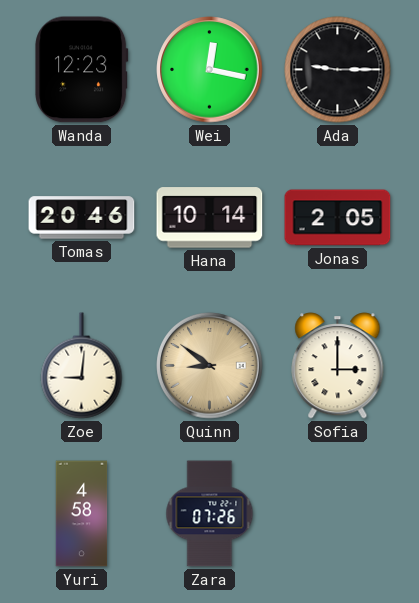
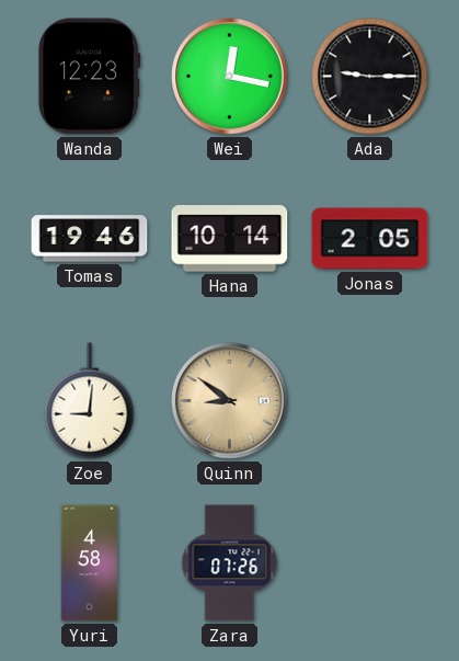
Tomas: 20:46 -> 19:46
Sofia: 3:00 -> none
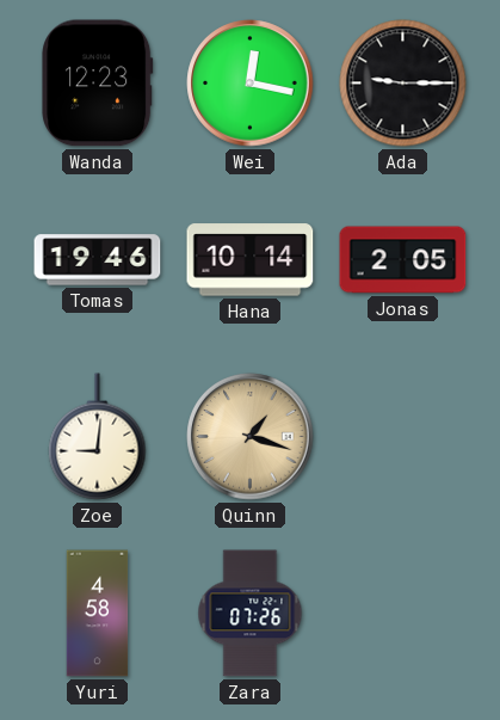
Quinn: 8:51 -> 1:18
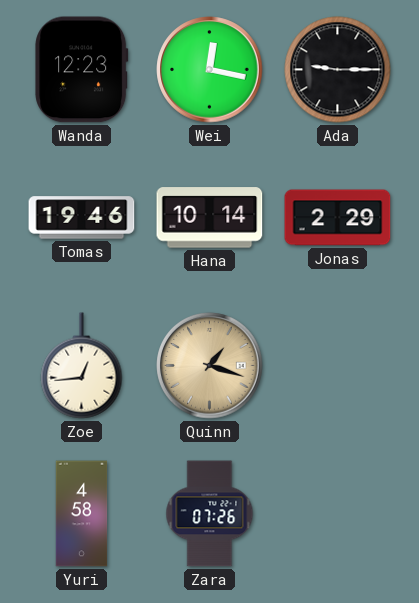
Jonas: 2:05 -> 2:29
Zoe: 9:01 -> 12:44
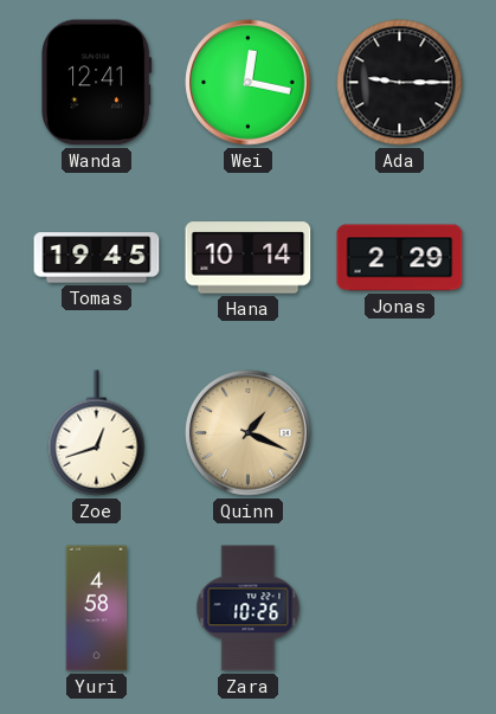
Wanda: 12:23 -> 12:41
Tomas: 19:46 -> 19:45
Zoe: 12:44 -> 12:42
Quinn: 1:18 -> 1:19
Zara: 07:26 -> 10:26
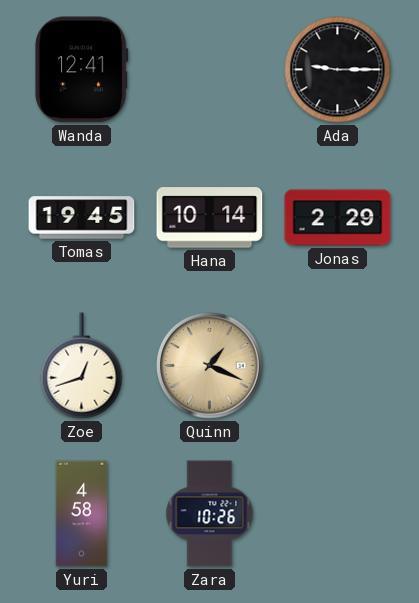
Wei: 12:17 -> none
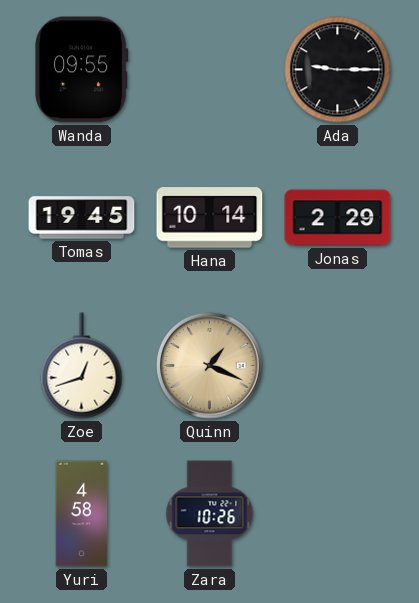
Wanda: 12:41 -> 09:55
